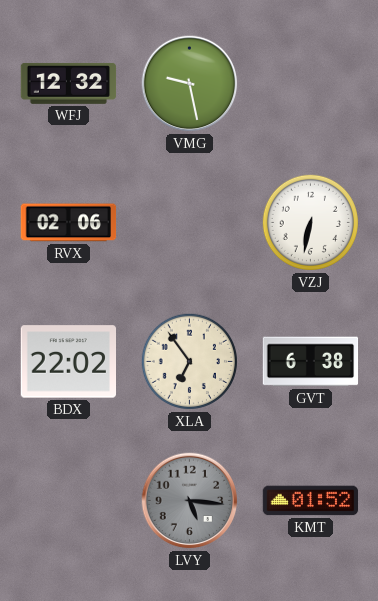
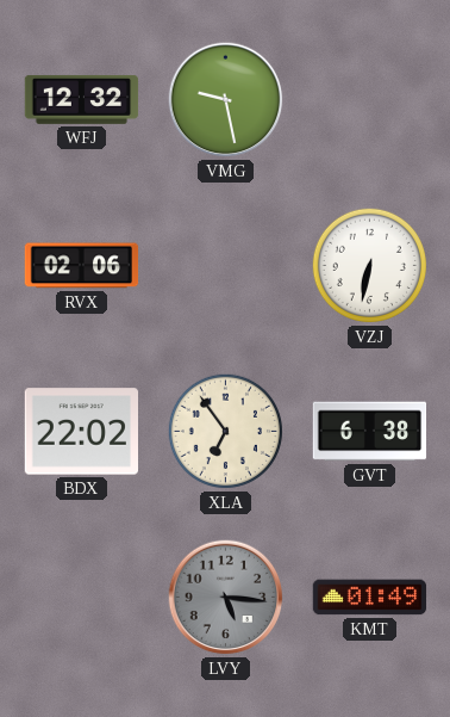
KMT: 01:52 -> 01:49
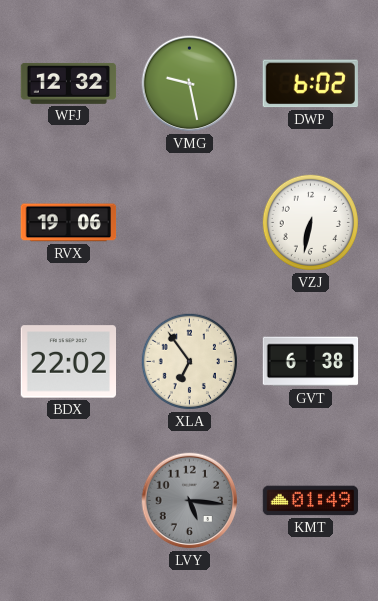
DWP: none -> 6:02
RVX: 02:06 -> 19:06
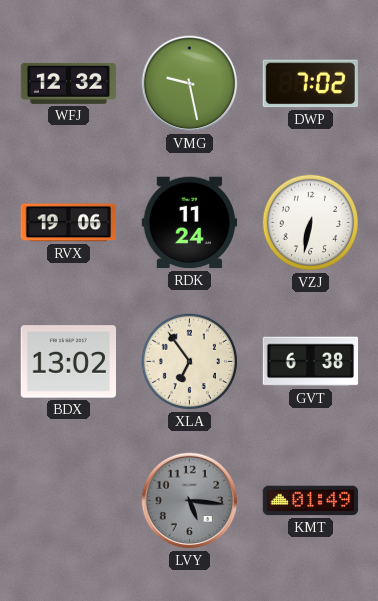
DWP: 6:02 -> 7:02
RDK: none -> 11:24
BDX: 22:02 -> 13:02
